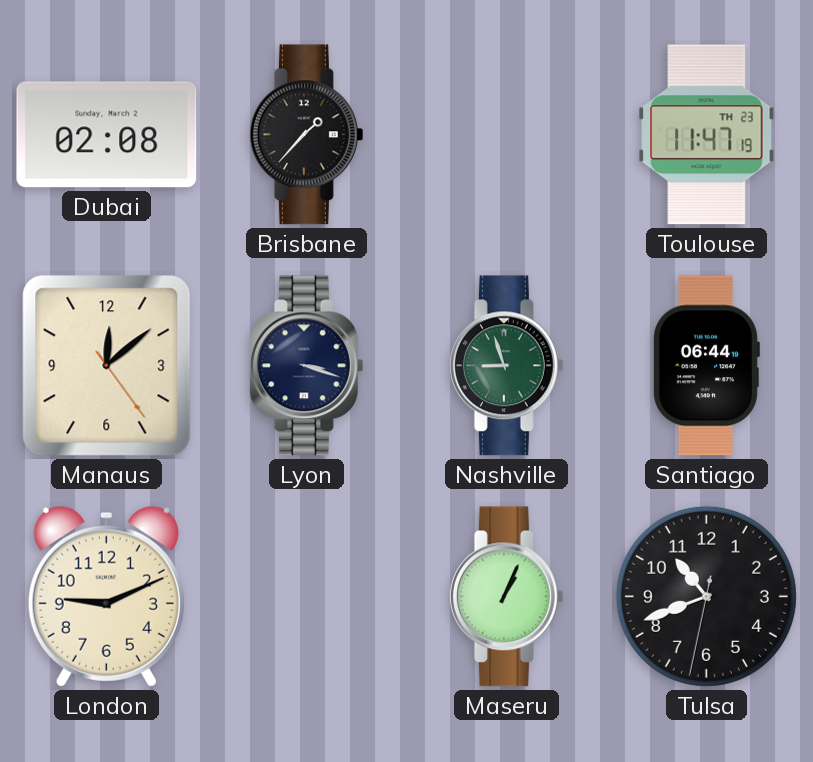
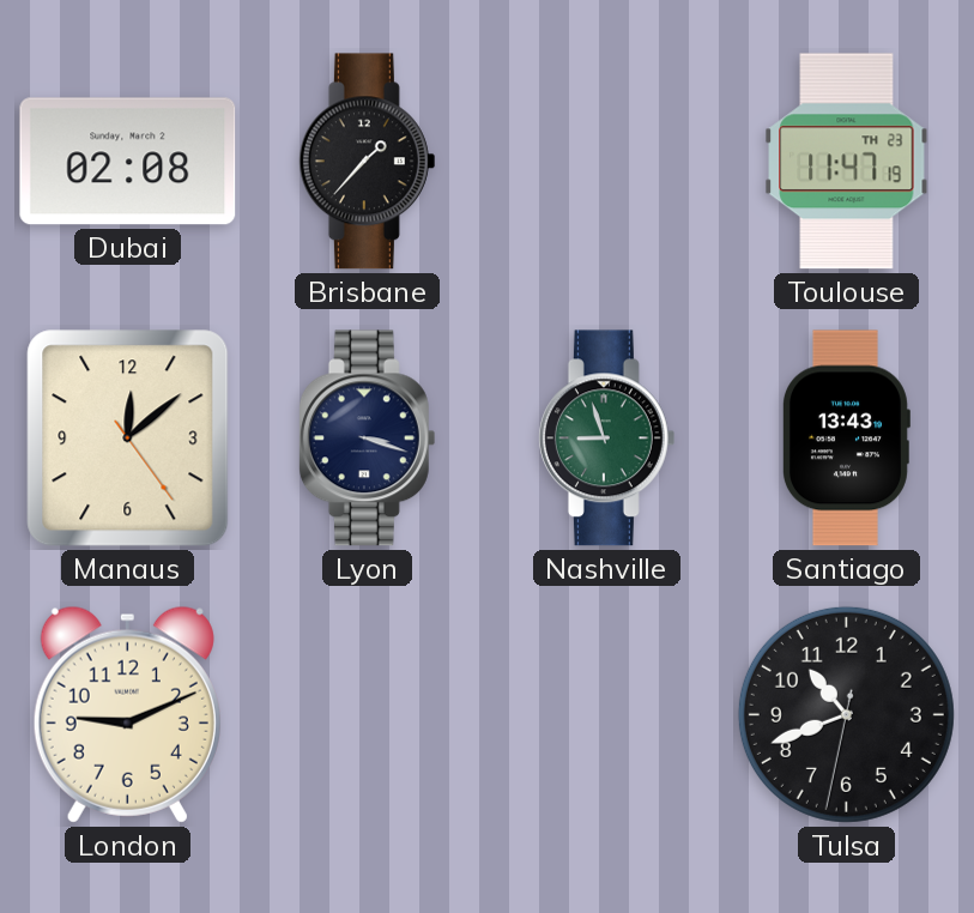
Santiago: 06:44 -> 13:43
Maseru: 1:04 -> none
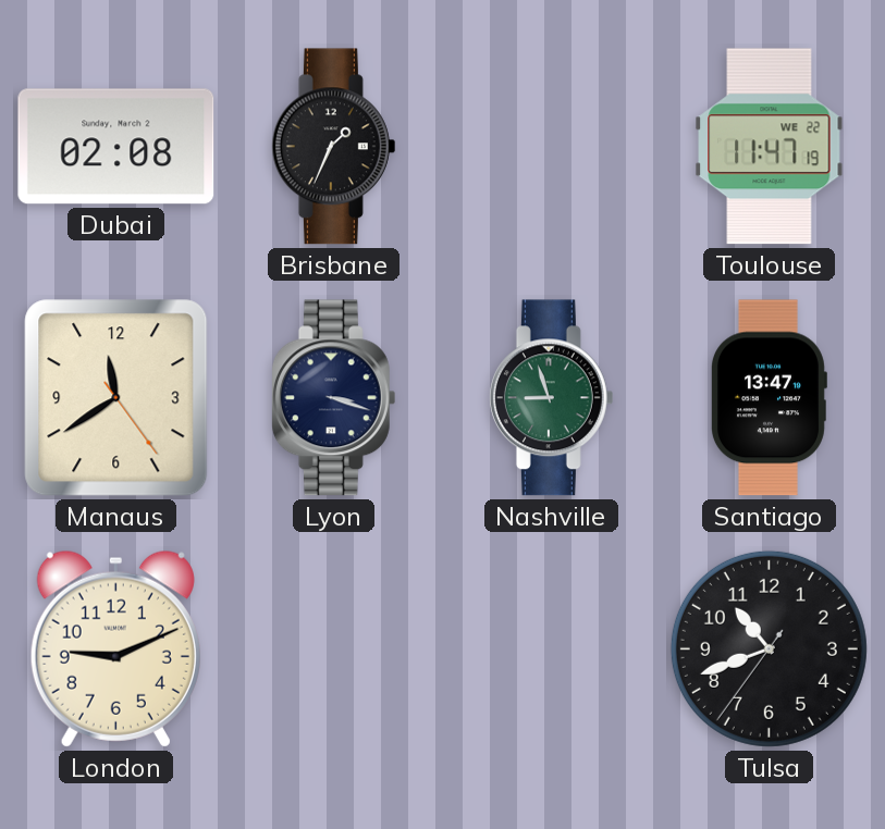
Brisbane: 1:37 -> 1:34
Toulouse date: TH 23 -> WE 22
Manaus: 12:08 -> 11:39
Santiago: 13:43 -> 13:47
Tulsa: 10:41:32 -> 10:41:36
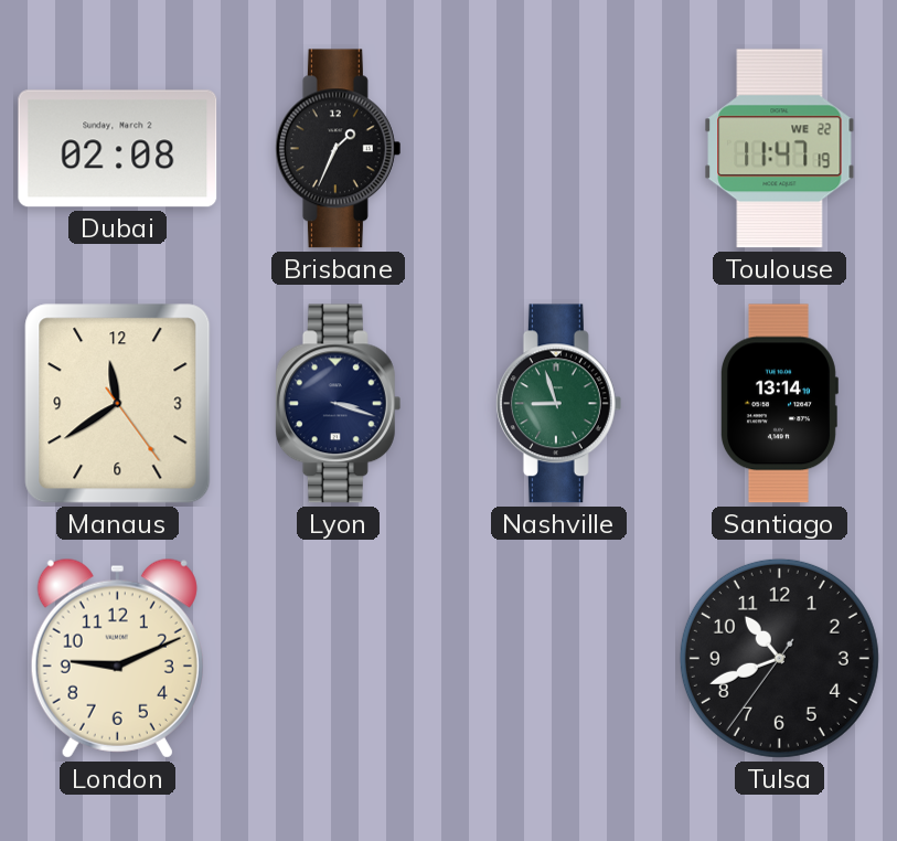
Santiago: 13:47 -> 13:14
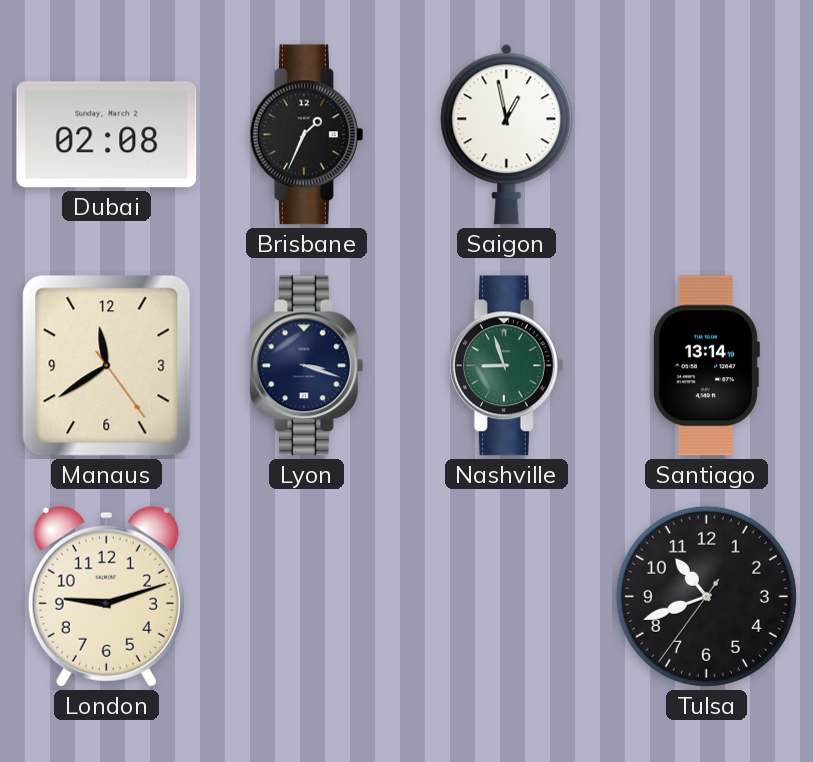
Saigon: none -> 12:58
Toulouse: 11:47 -> none
London: 9:11 -> 9:12
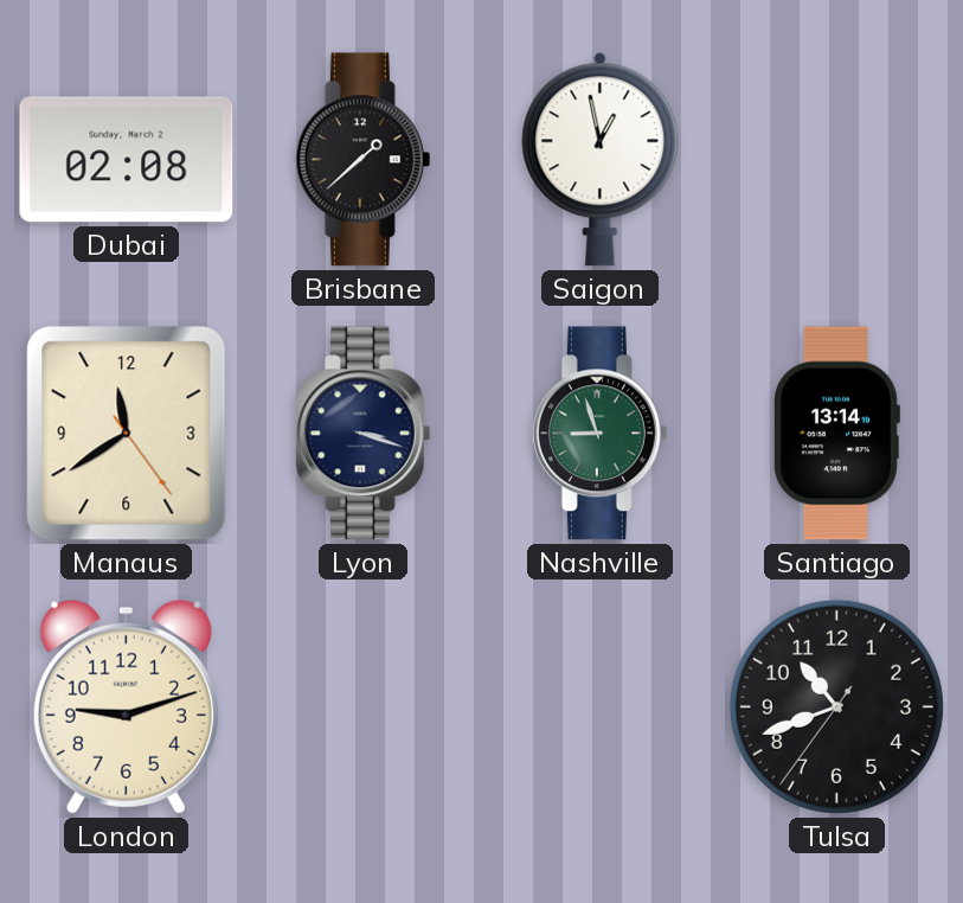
Brisbane: 1:34 -> 1:38
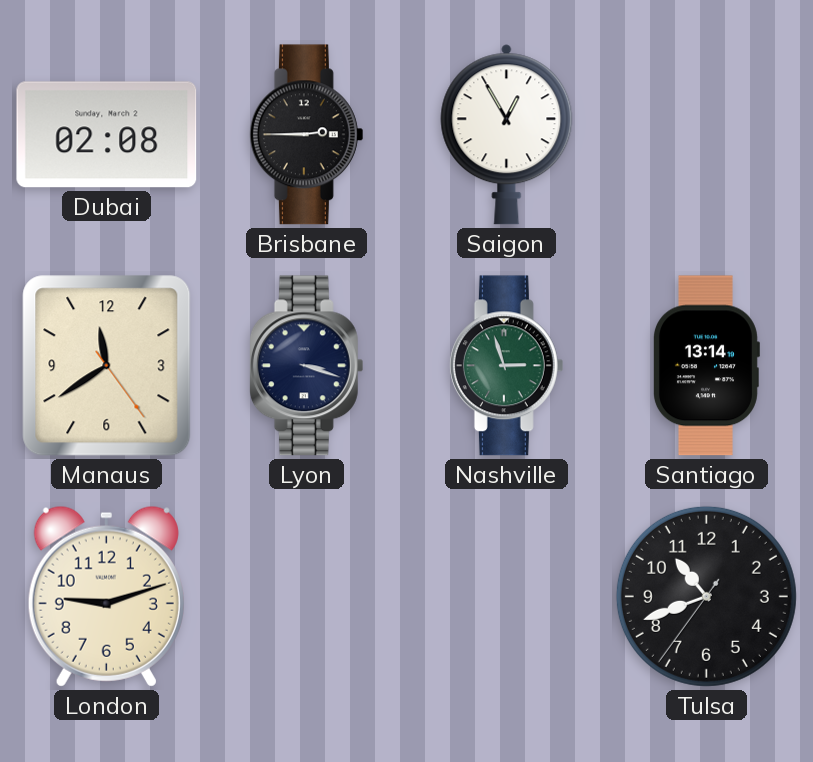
Brisbane: 1:38 -> 2:45
Saigon: 12:58 -> 12:55
Nashville: 8:57 -> 2:57
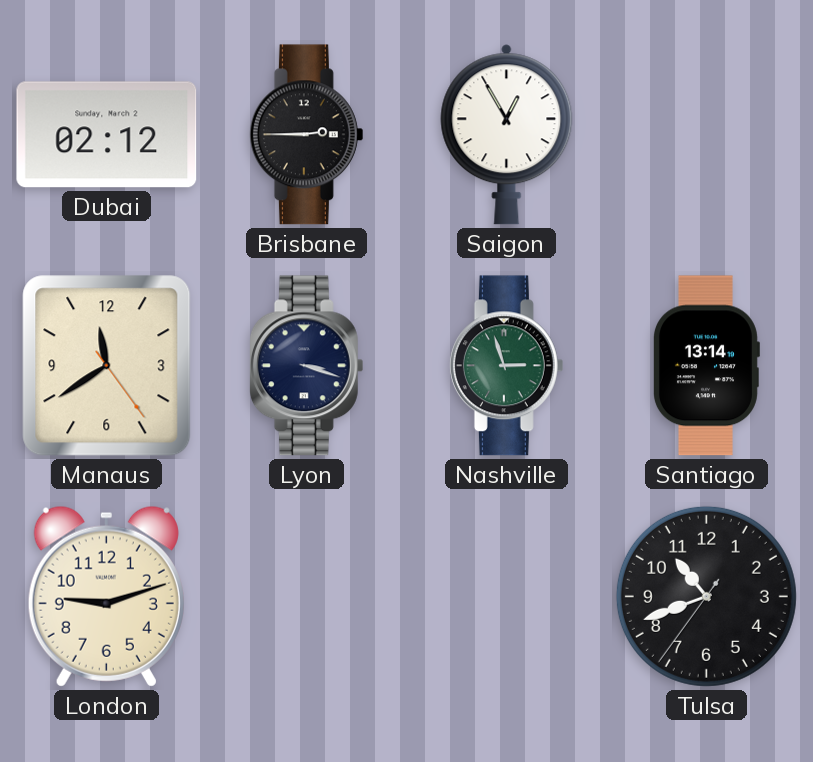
Dubai: 02:08 -> 02:12
